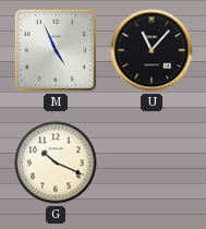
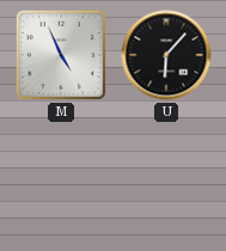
U: 11:07 -> 6:07
G: 10:19 -> none
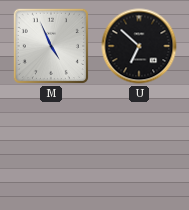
U: 6:07 -> 6:52
